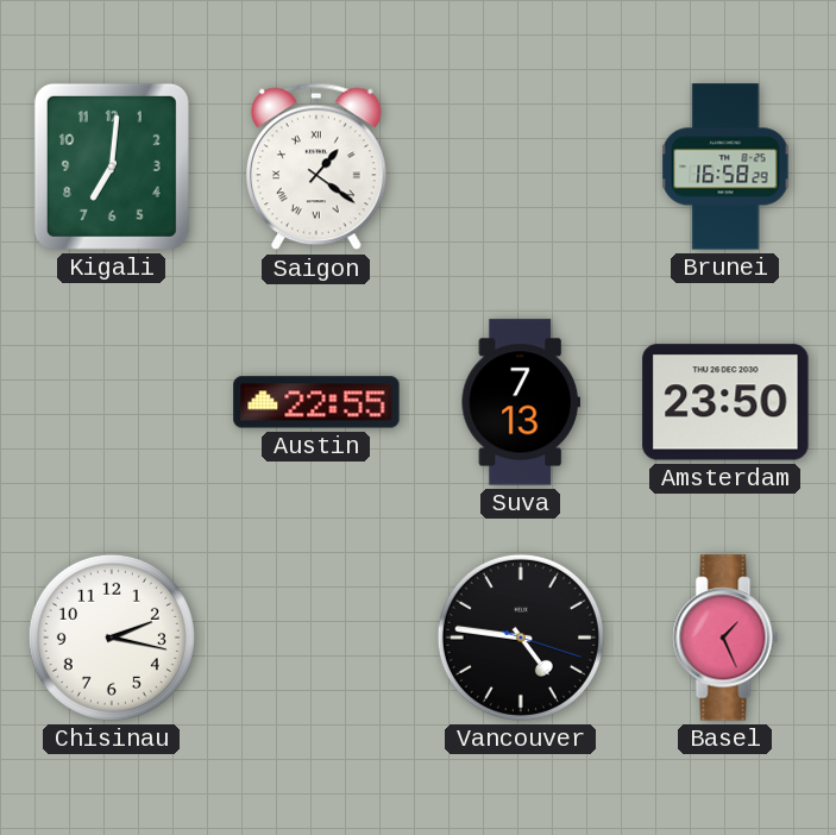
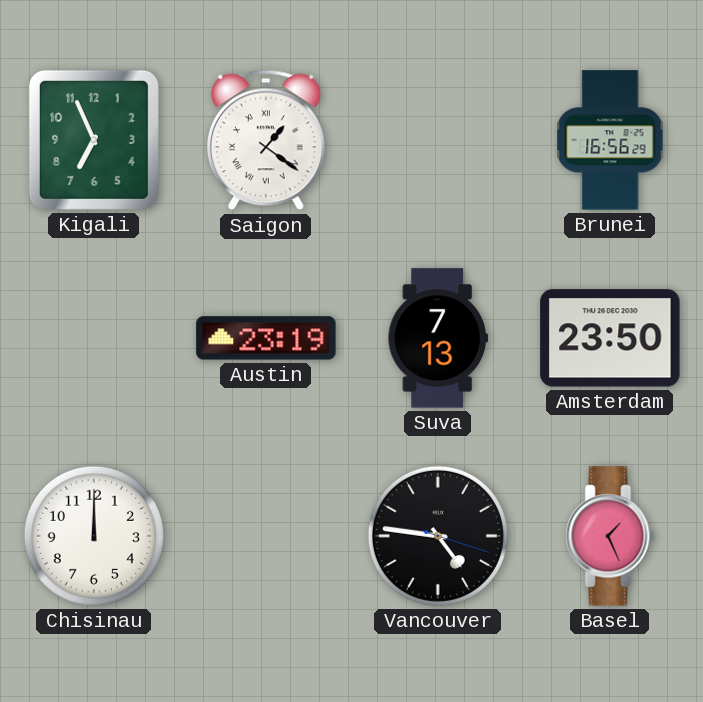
Kigali: 7:01 -> 6:56
Brunei: 16:58 -> 16:56
Austin: 22:55 -> 23:19
Chisinau: 2:17 -> 12:00
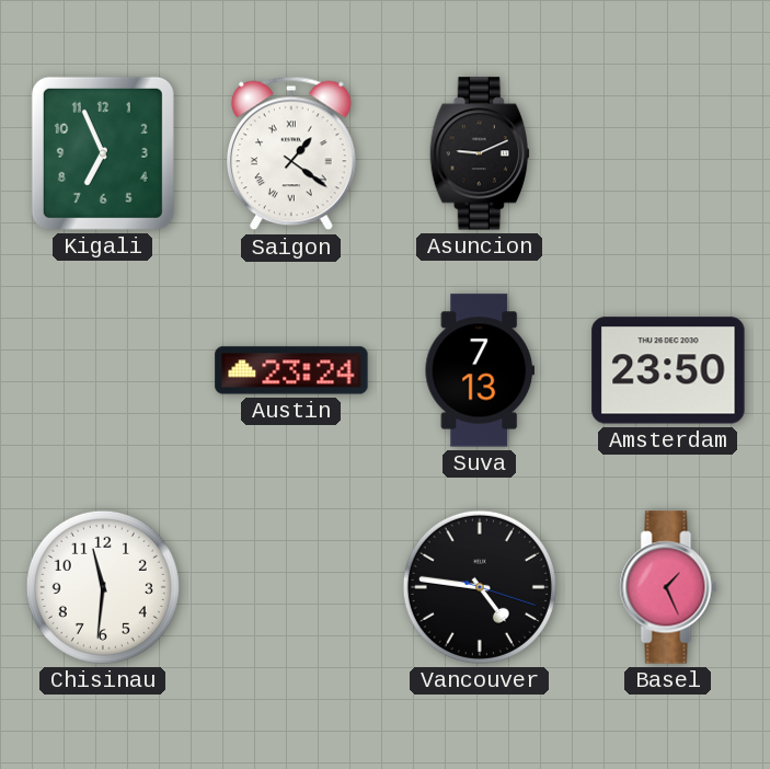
Asuncion: none -> 9:11
Brunei: 16:56 -> none
Austin: 23:19 -> 23:24
Chisinau: 12:00 -> 11:31
